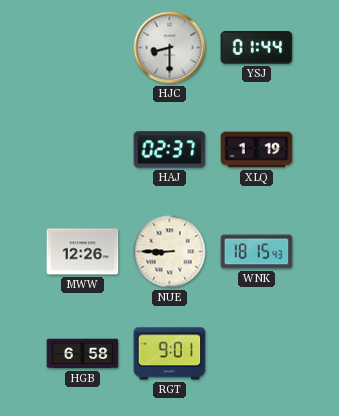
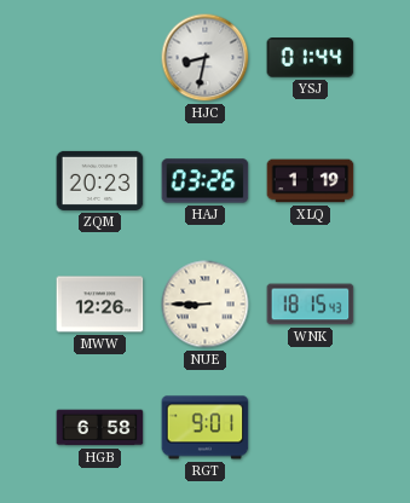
HJC: 8:30 -> 8:32
ZQM: none -> 20:23
HAJ: 02:37 -> 03:26
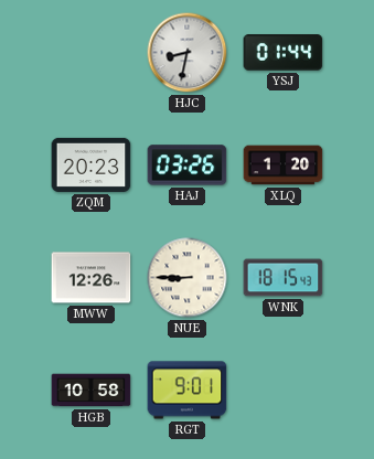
XLQ: 1:19 -> 1:20
HGB: 6:58 -> 10:58
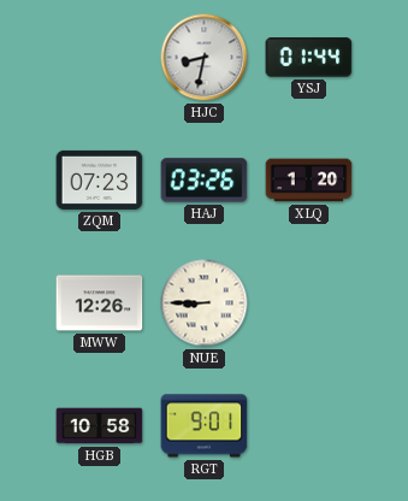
ZQM: 20:23 -> 07:23
WNK: 18:15 -> none
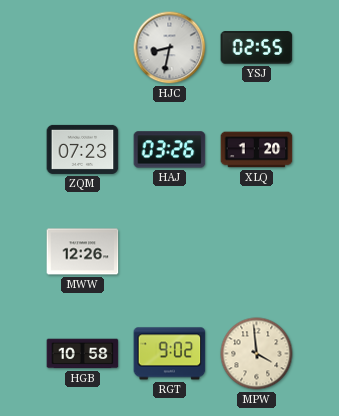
YSJ: 01:44 -> 02:55
NUE: 8:45 -> none
RGT: 9:01 -> 9:02
MPW: none -> 3:59
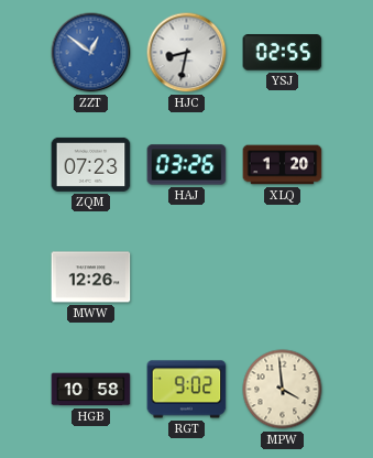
ZZT: none -> 12:51
